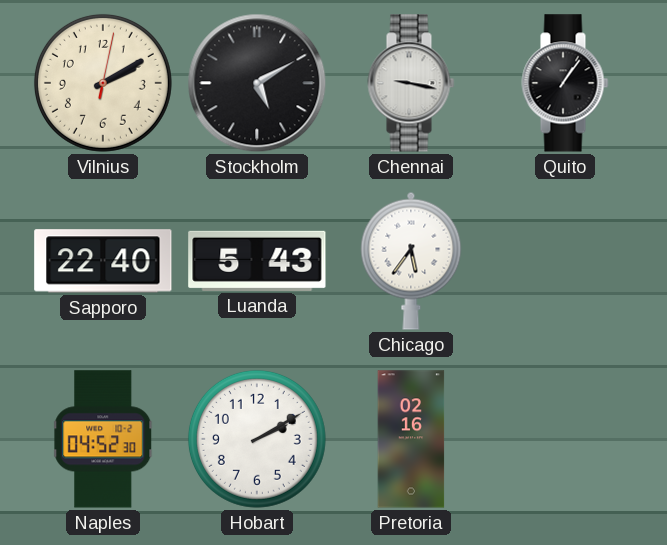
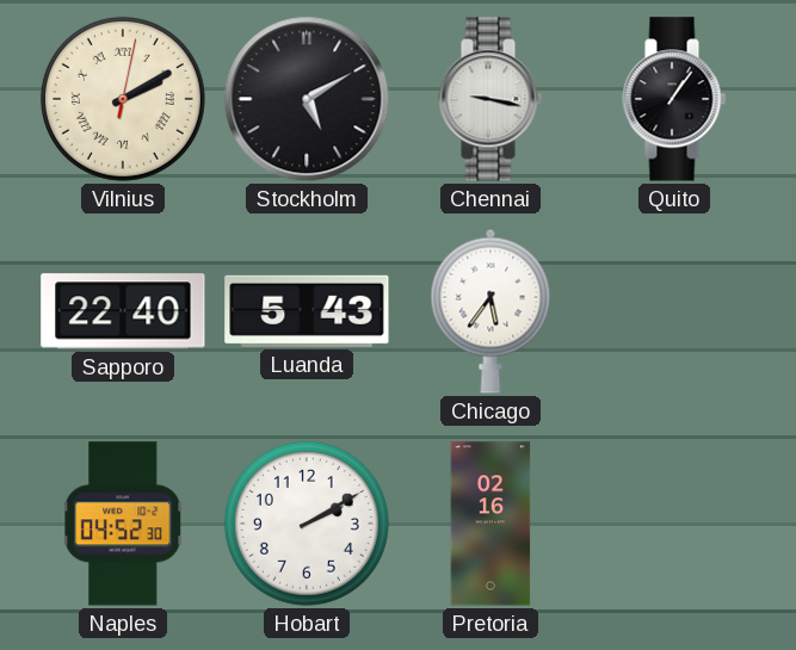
Vilnius numerals: Arabic -> Roman
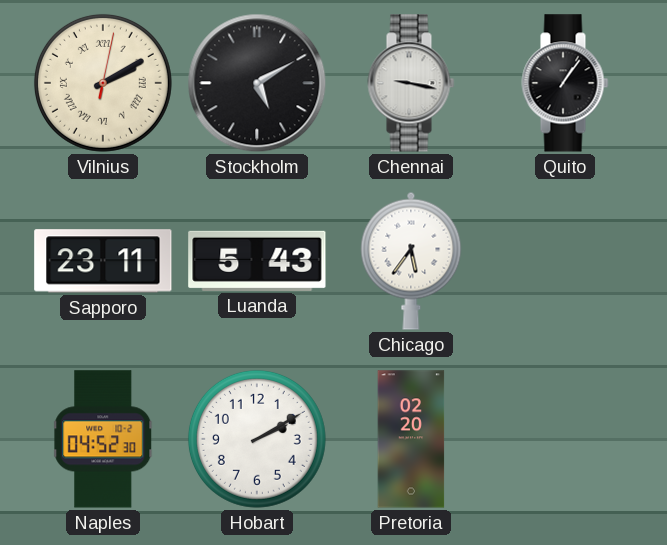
Sapporo: 22:40 -> 23:11
Pretoria: 02:16 -> 02:20
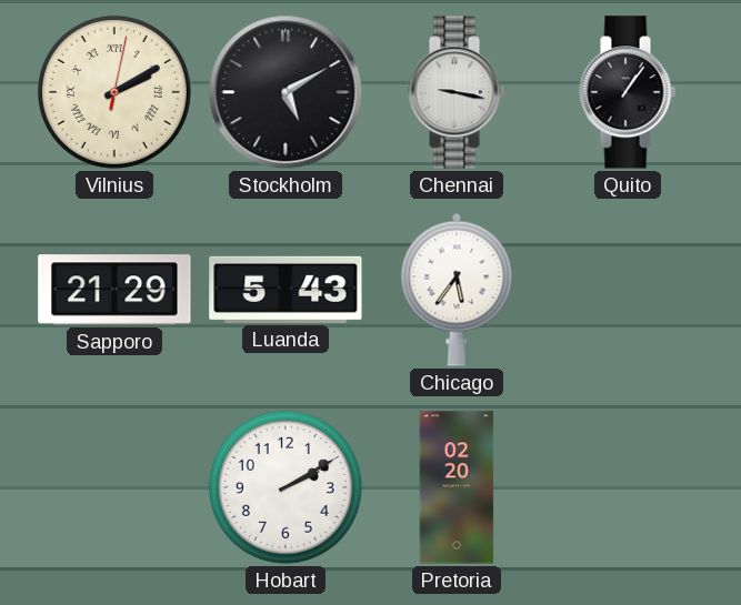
Sapporo: 23:11 -> 21:29
Naples: 04:52 -> none
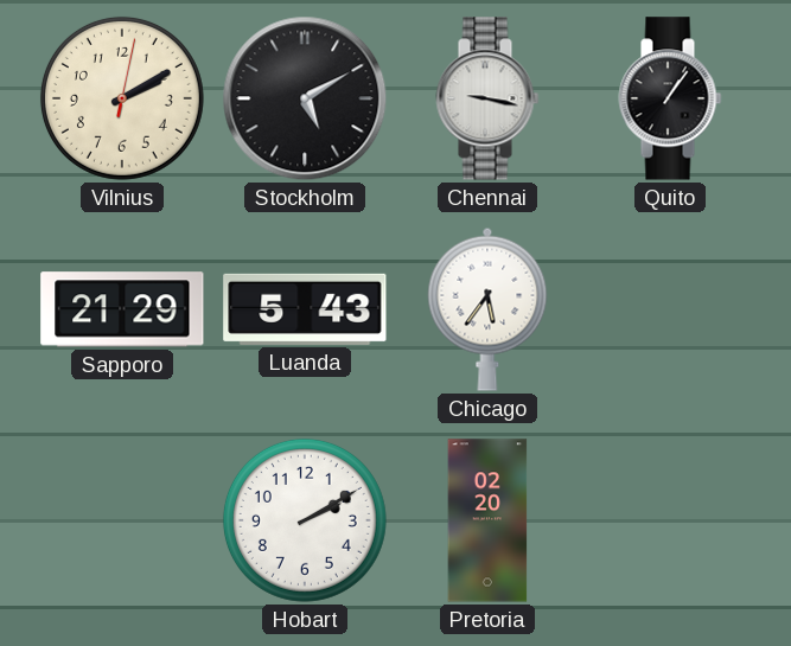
Vilnius numerals: Roman -> Arabic
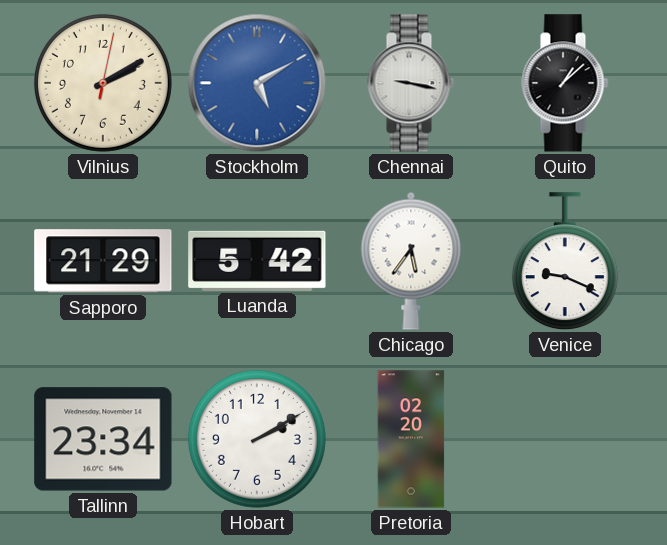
Stockholm dial: black -> blue
Quito: 1:06 -> 1:08
Luanda: 5:43 -> 5:42
Venice: none -> 9:19
Tallinn: none -> 23:34
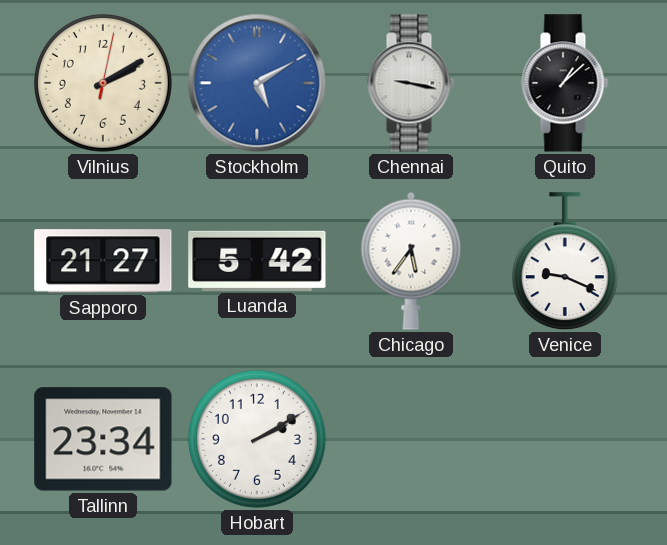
Sapporo: 21:29 -> 21:27
Pretoria: 02:20 -> none
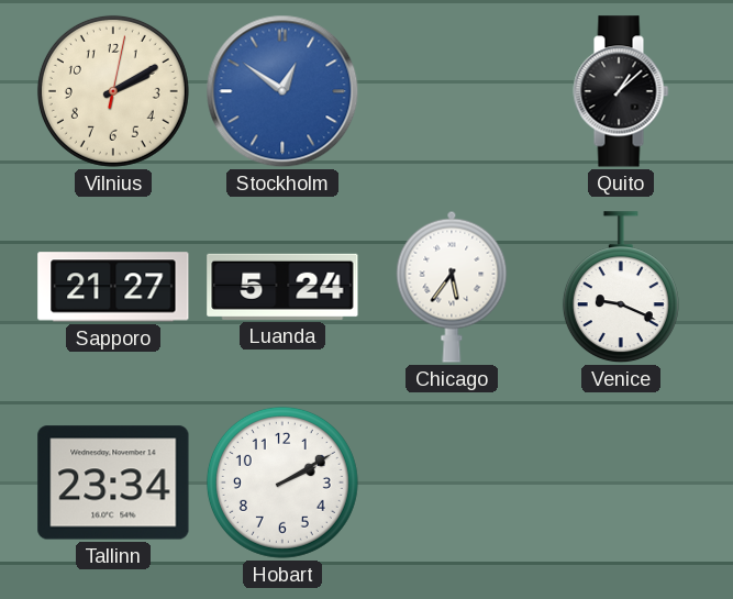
Stockholm: 5:10 -> 12:51
Chennai: 9:17 -> none
Luanda: 5:42 -> 5:24
